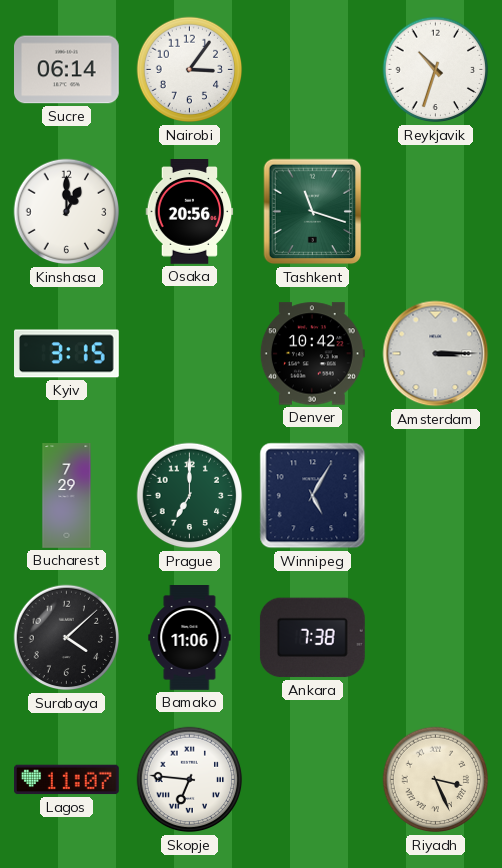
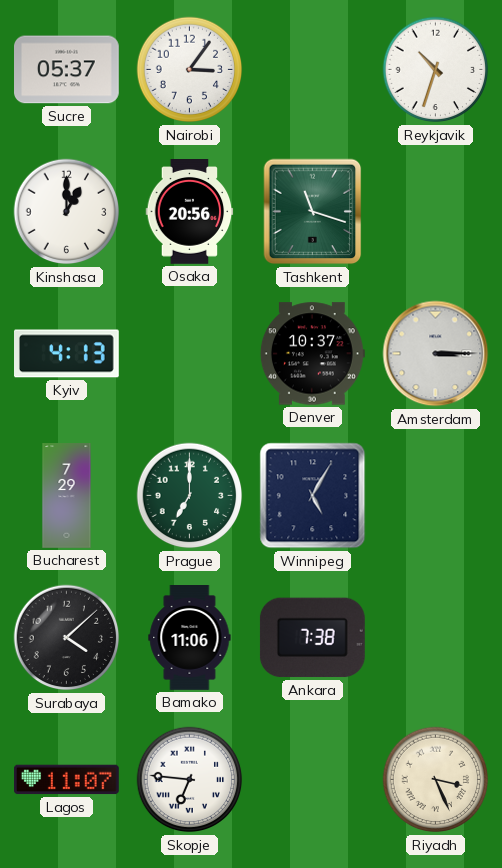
Sucre: 06:14 -> 05:37
Kyiv: 3:15 -> 4:13
Denver: 10:42 -> 10:37
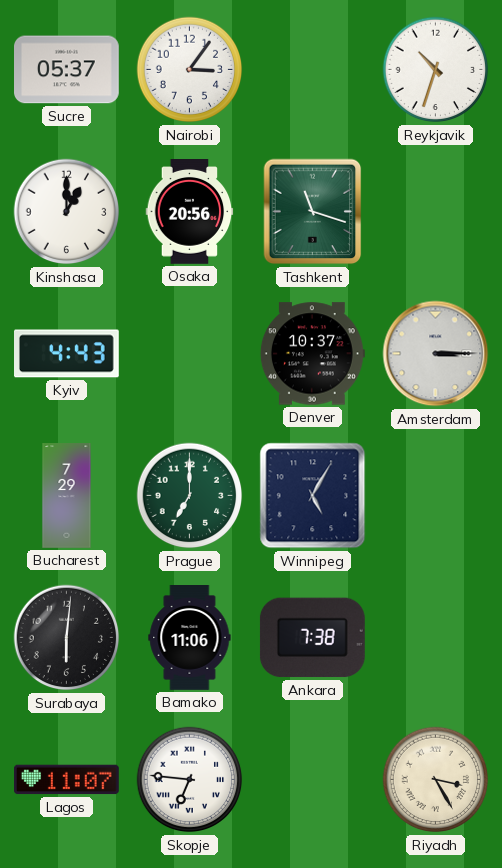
Kyiv: 4:13 -> 4:43
Surabaya: 4:08 -> 6:01
Riyadh: 3:26 -> 3:25
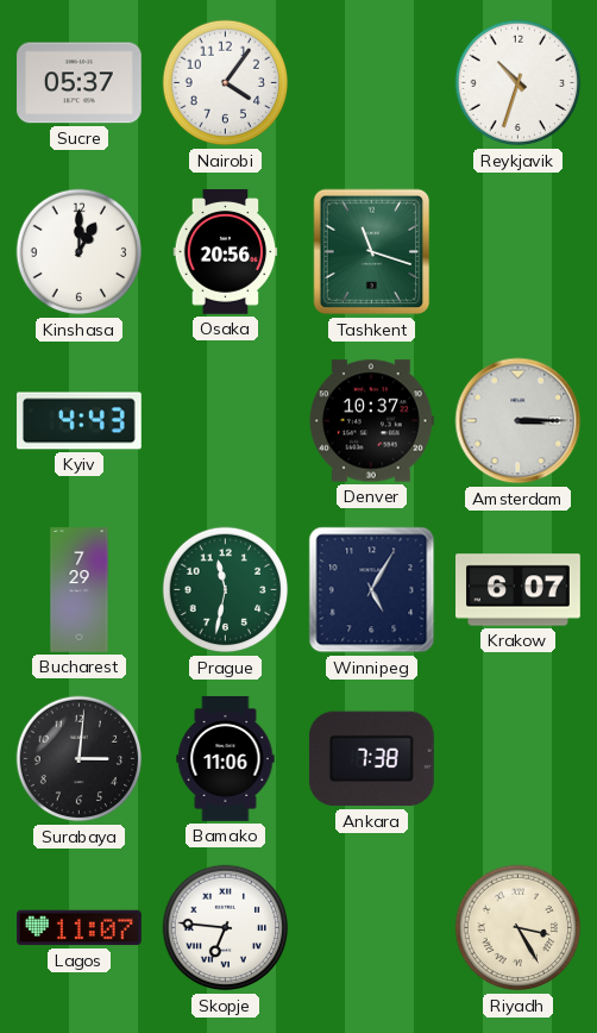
Nairobi: 3:06 -> 4:06
Prague: 7:00 -> 11:32
Krakow: none -> 6:07
Surabaya: 6:01 -> 3:01
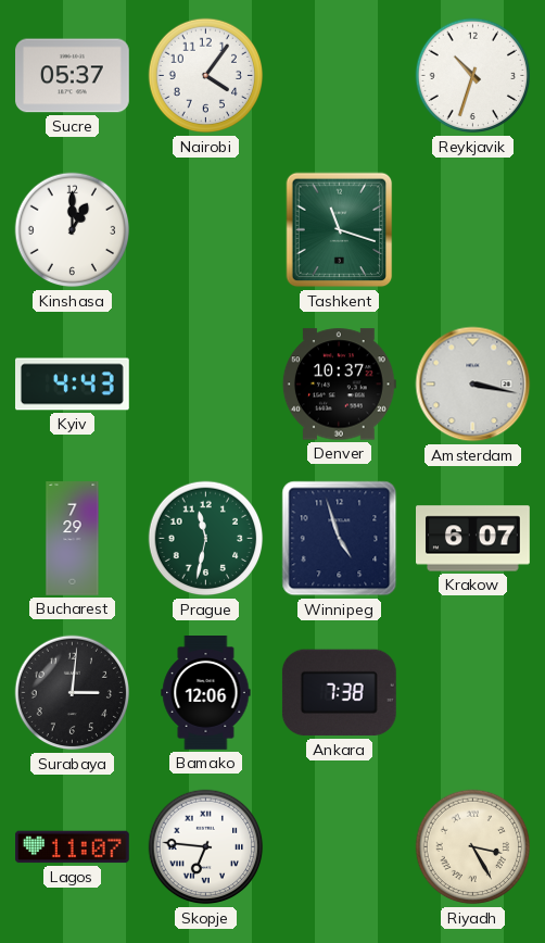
Osaka: 20:56 -> none
Amsterdam: 3:15 -> 3:17
Winnipeg: 5:05 -> 4:57
Bamako: 11:06 -> 12:06
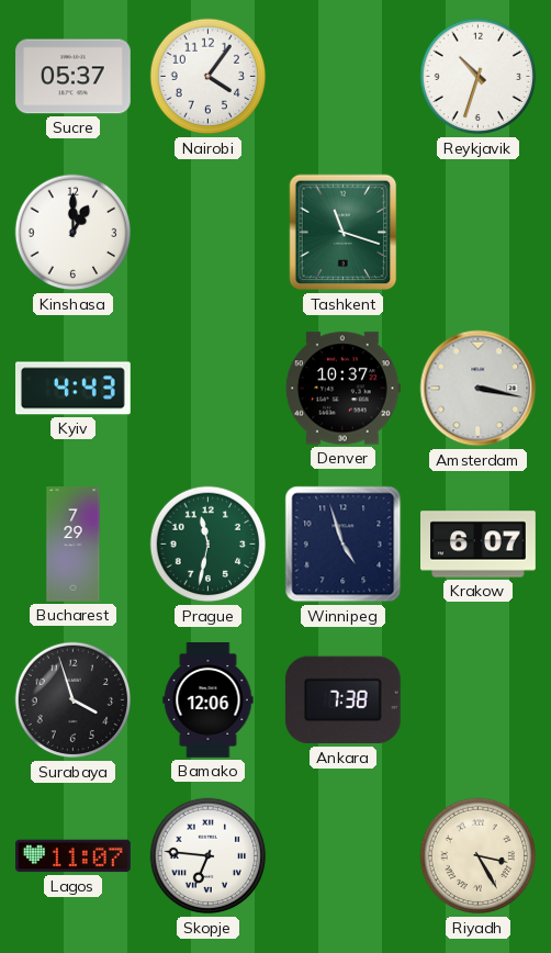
Surabaya: 3:01 -> 3:57
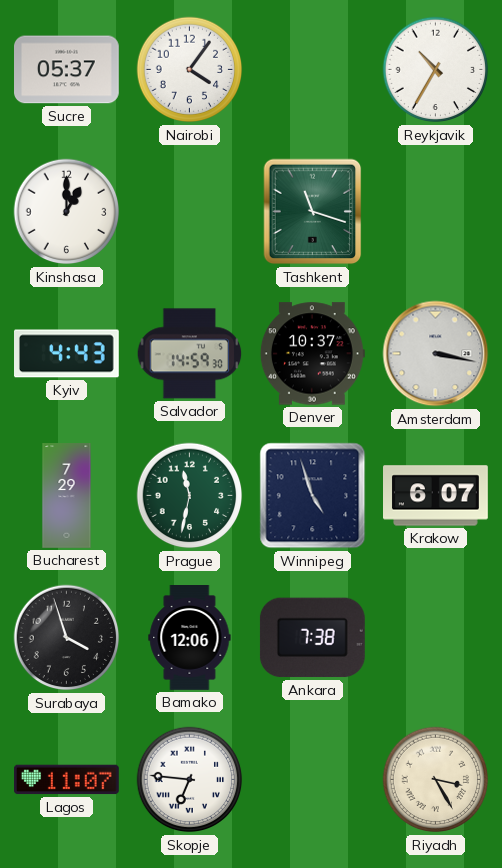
Reykjavik: 10:33 -> 10:35
Salvador: none -> 14:59
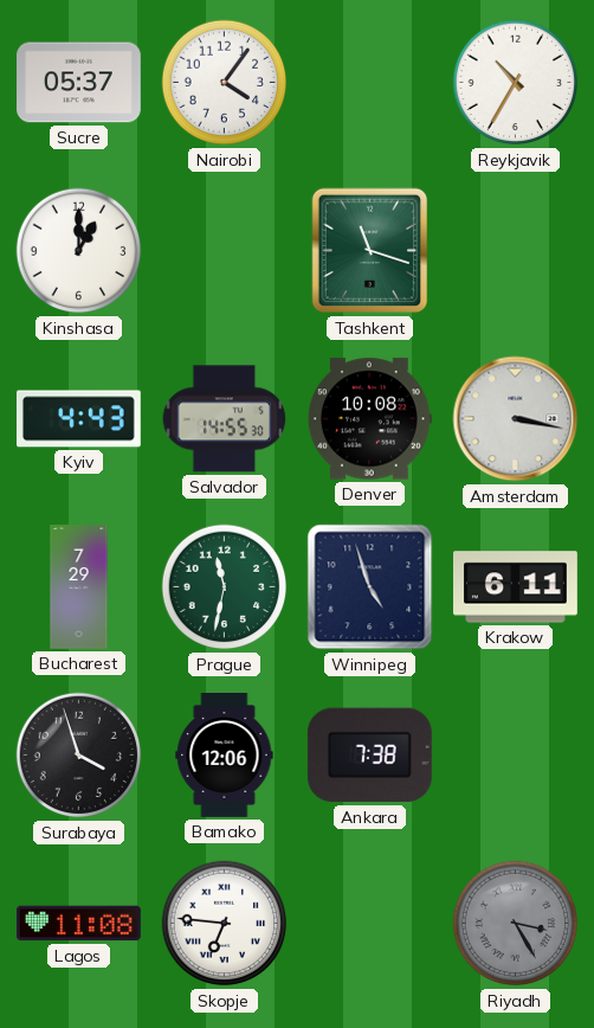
Salvador: 14:59 -> 14:55
Denver: 10:37 -> 10:08
Krakow: 6:07 -> 6:11
Lagos: 11:07 -> 11:08
Riyadh dial: cream -> grey
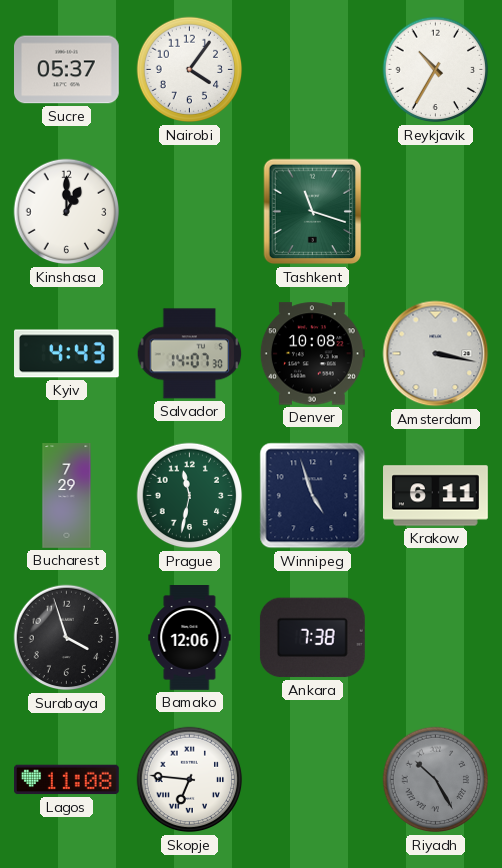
Salvador: 14:55 -> 14:07
Riyadh: 3:25 -> 10:25
